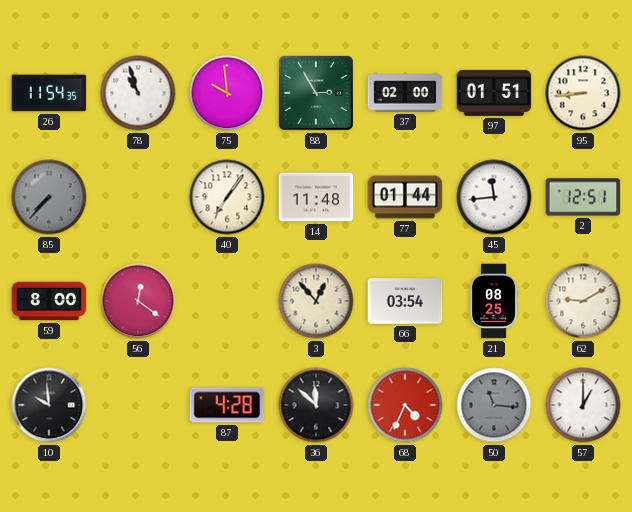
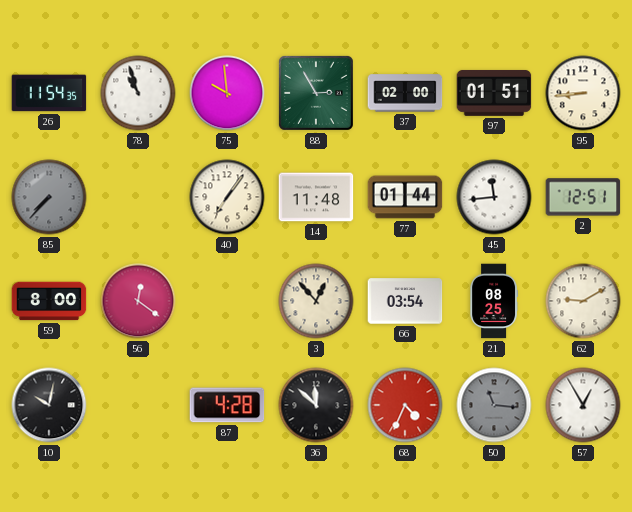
10: 9:59 -> 10:02
57: 1:00 -> 12:55
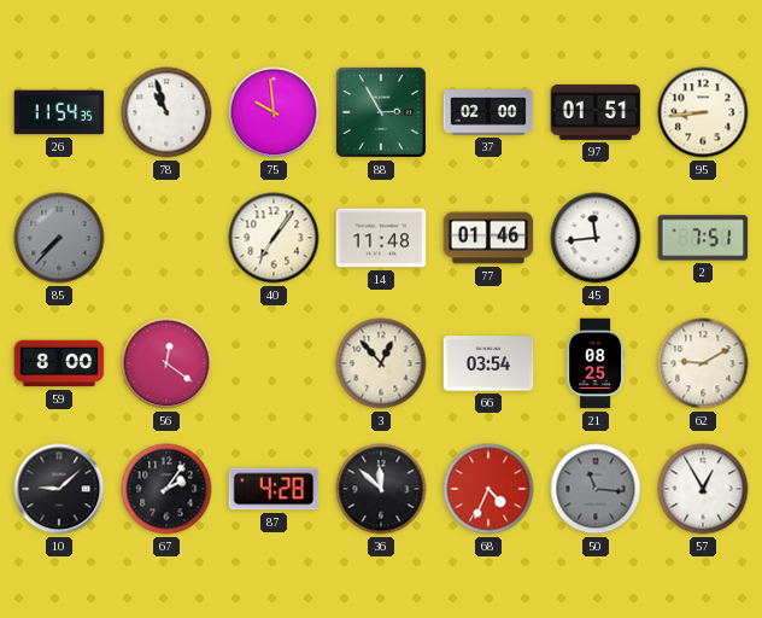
77: 01:44 -> 01:46
2: 12:51 -> 7:51
10: 10:02 -> 9:08
67: none -> 2:06
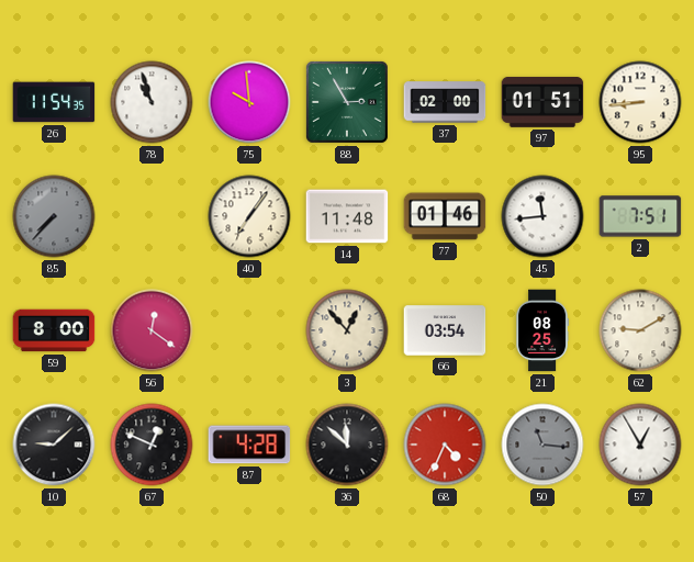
67: 2:06 -> 12:49
